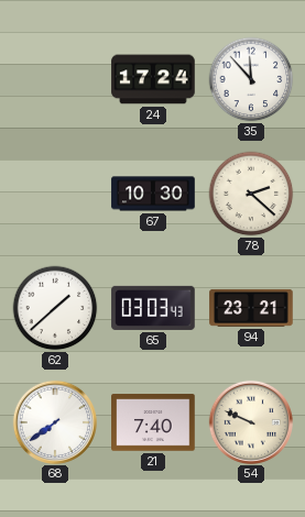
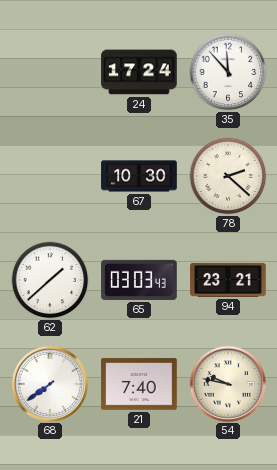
54: 9:49 -> 9:47
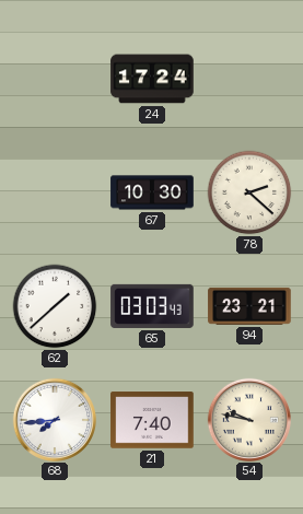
35: 11:53 -> none
68: 7:39 -> 7:44
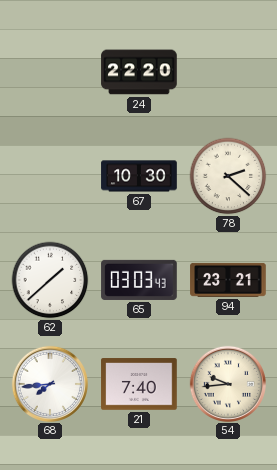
24: 17:24 -> 22:20
54: 9:47 -> 9:44
